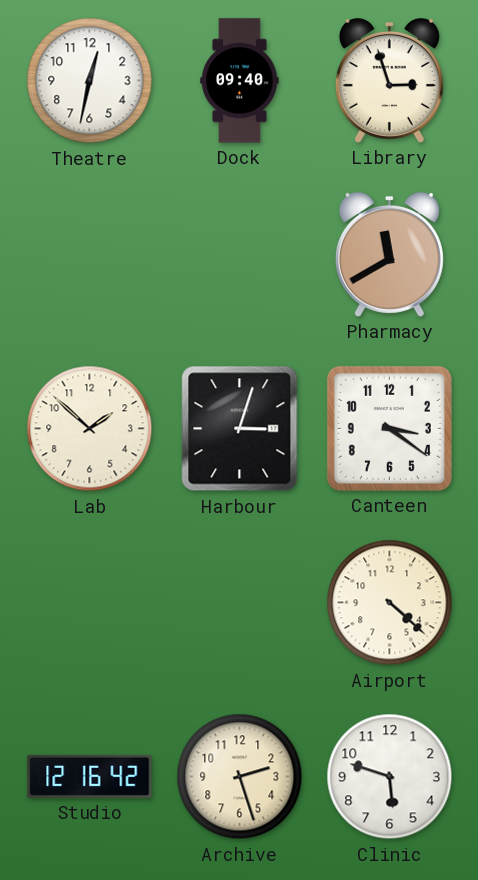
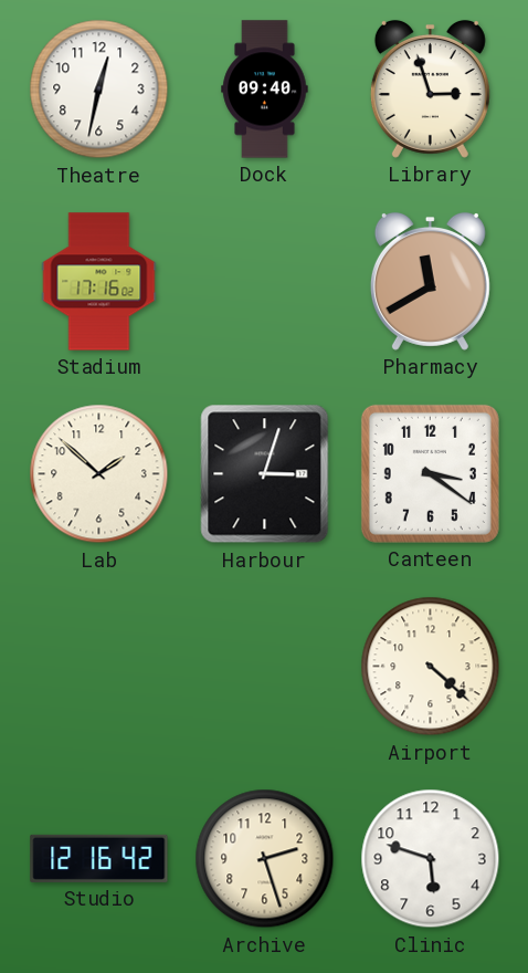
Stadium: none -> 17:16
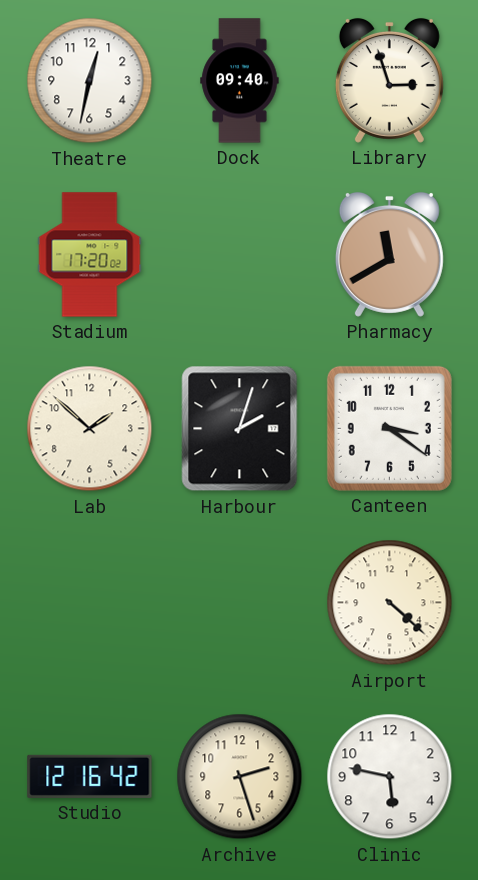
Stadium: 17:16 -> 17:20
Harbour: 3:03 -> 2:03
Clinic: 5:48 -> 5:47
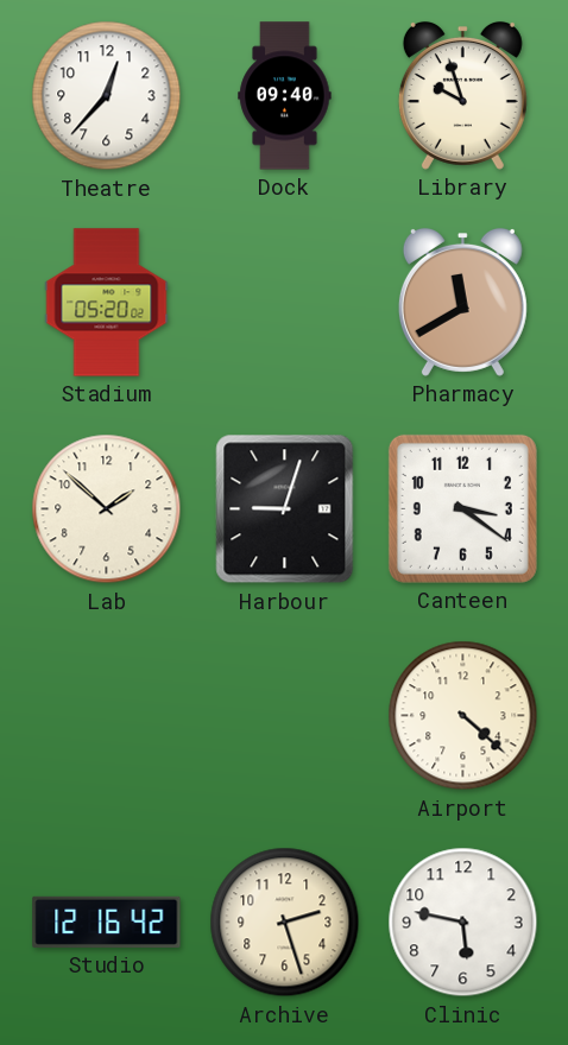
Theatre: 12:32 -> 12:37
Library: 2:57 -> 9:57
Stadium: 17:20 -> 05:20
Harbour: 2:03 -> 9:03
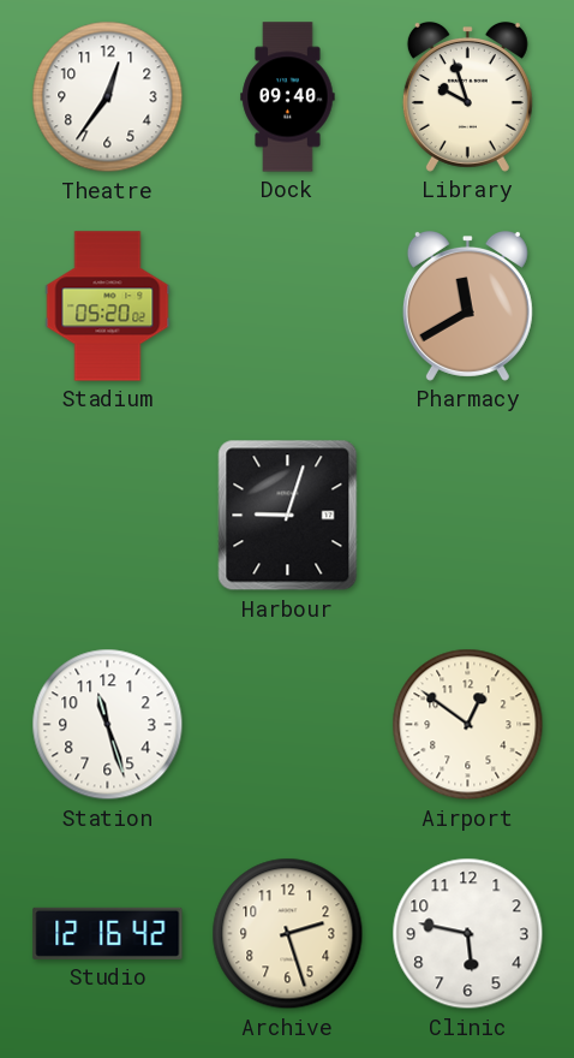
Theatre: 12:37 -> 12:36
Lab: 1:52 -> none
Canteen: 3:21 -> none
Station: none -> 11:27
Airport: 4:22 -> 12:51
